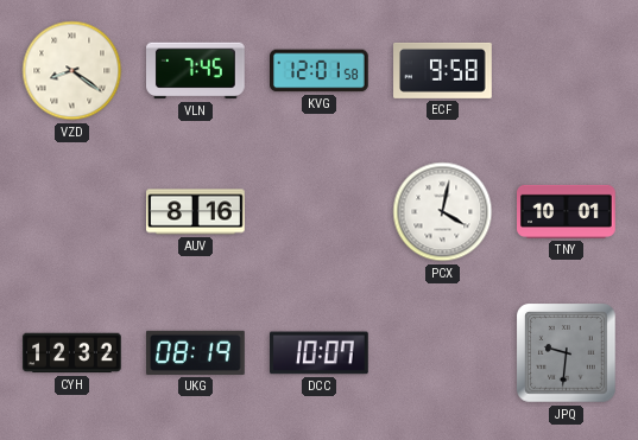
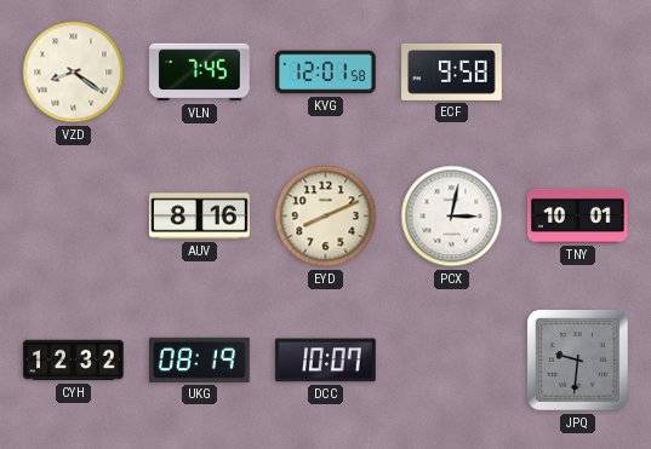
EYD: none -> 8:11
PCX: 4:02 -> 3:02
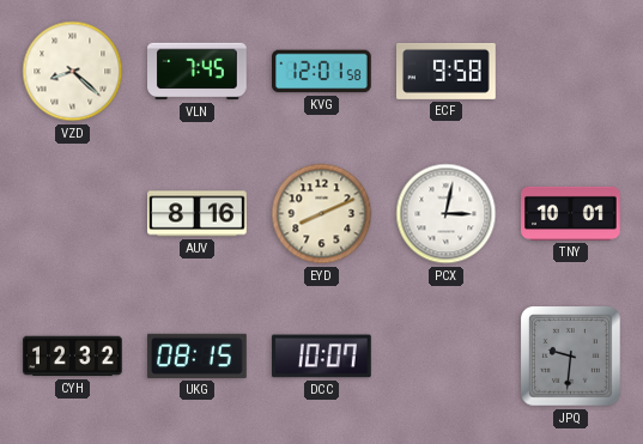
VZD: 8:21 -> 8:22
UKG: 08:19 -> 08:15
